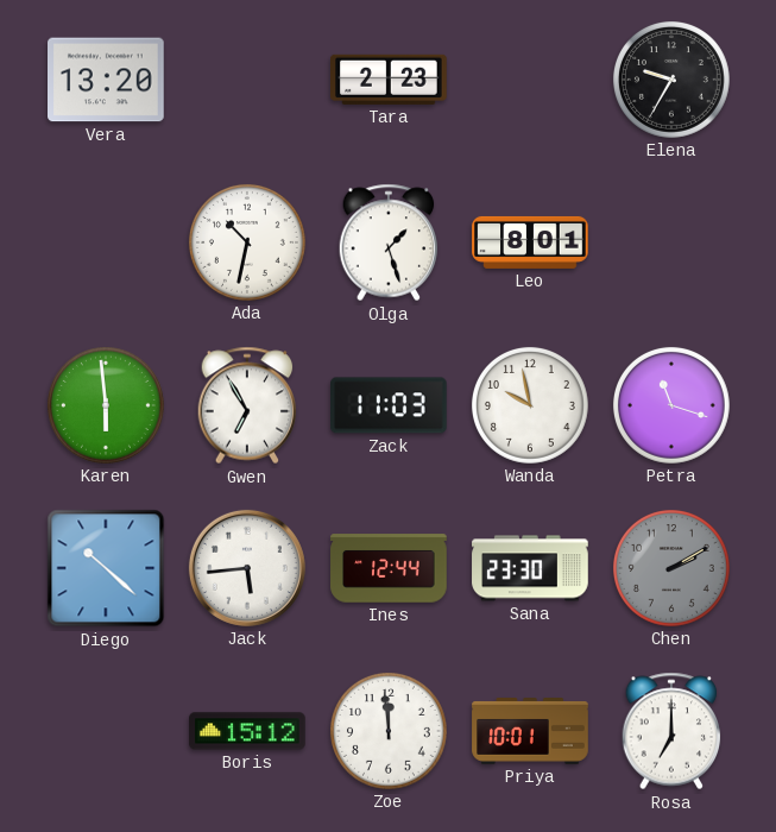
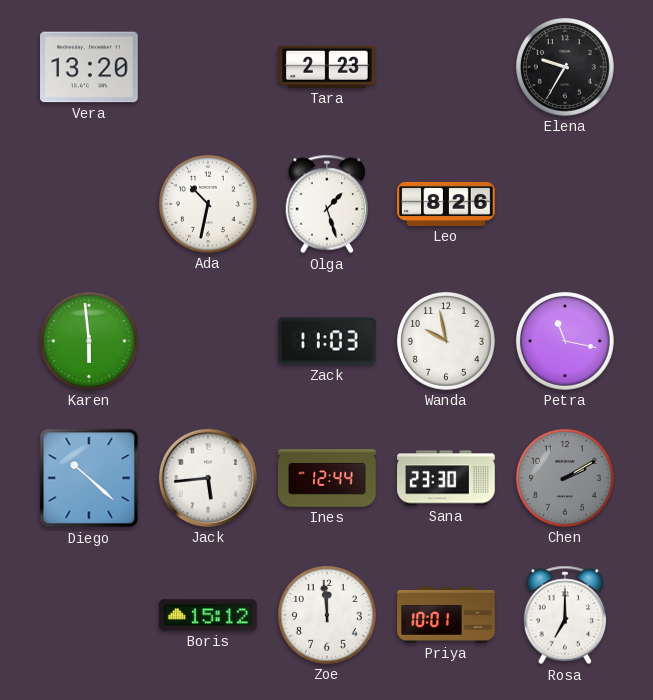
Leo: 8:01 -> 8:26
Gwen: 6:55 -> none
Petra: 11:18 -> 11:17
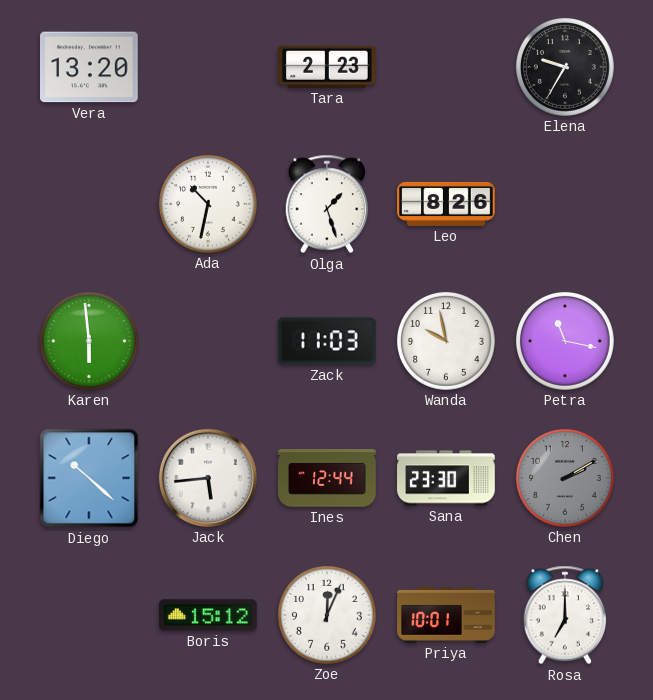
Zoe: 11:59 -> 12:04
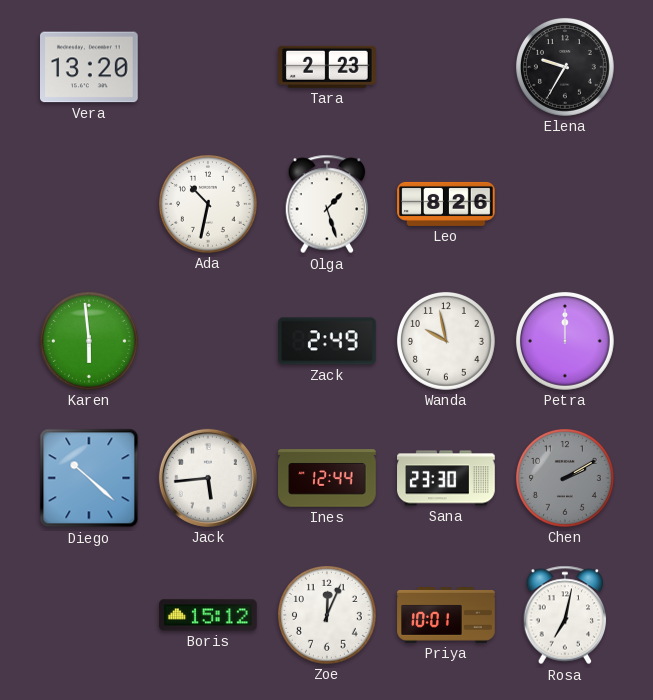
Zack: 11:03 -> 2:49
Petra: 11:17 -> 12:00
Rosa: 7:00 -> 7:02
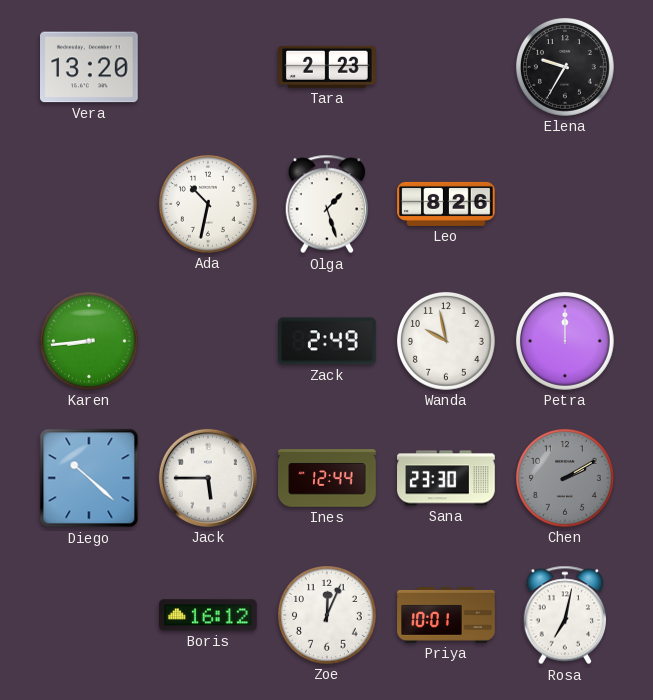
Karen: 5:59 -> 8:44
Jack: 5:44 -> 5:45
Boris: 15:12 -> 16:12
